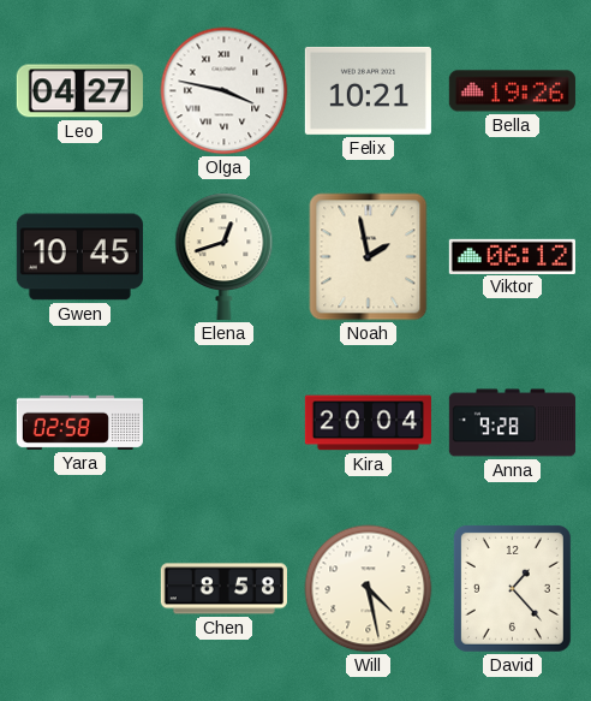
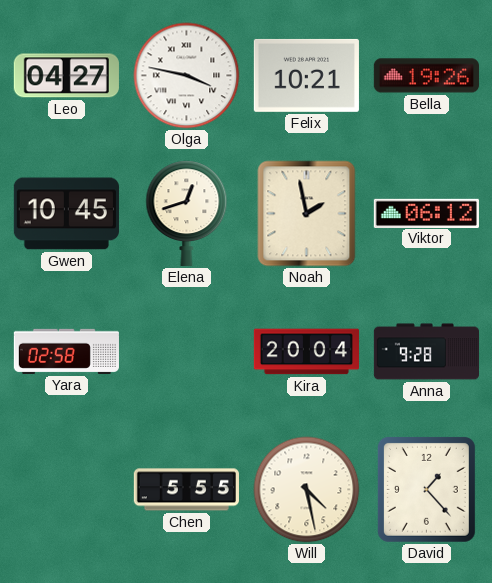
Chen: 8:58 -> 5:55
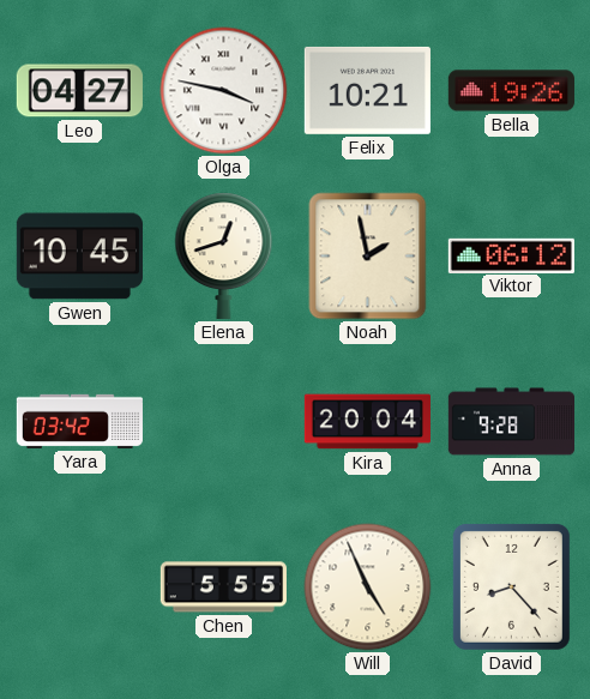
Yara: 02:58 -> 03:42
Will: 4:28 -> 4:56
David: 1:23 -> 8:23
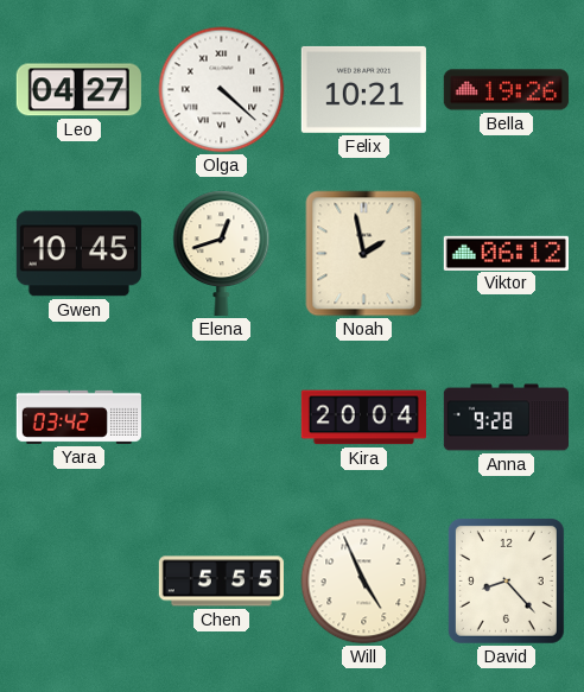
Olga: 3:47 -> 4:22
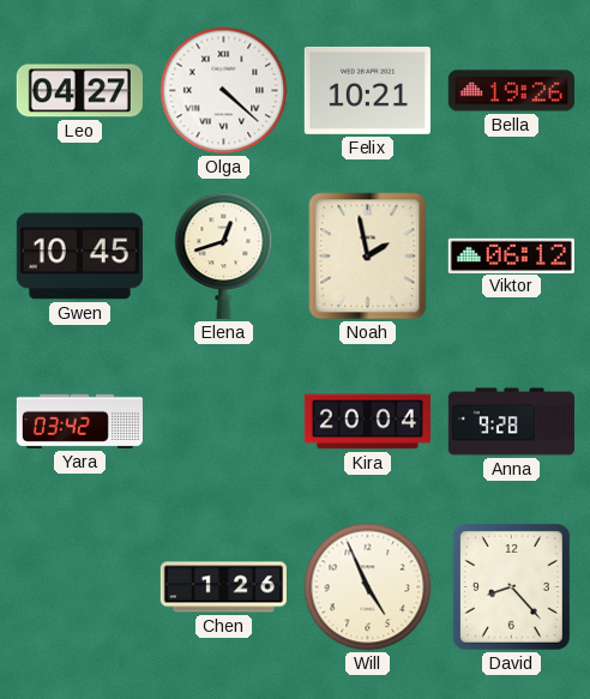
Chen: 5:55 -> 1:26
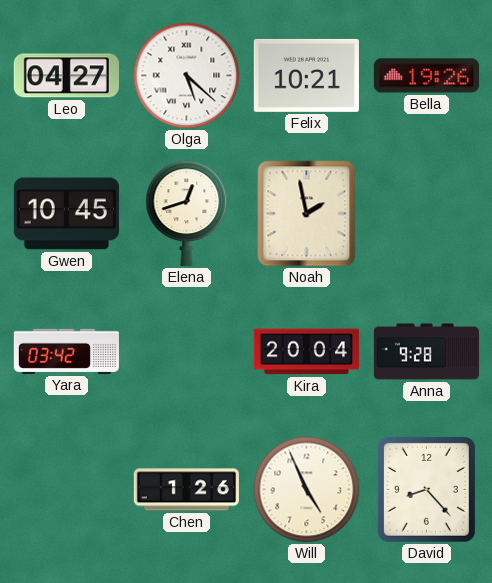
Olga: 4:22 -> 5:22
Viktor: 06:12 -> none
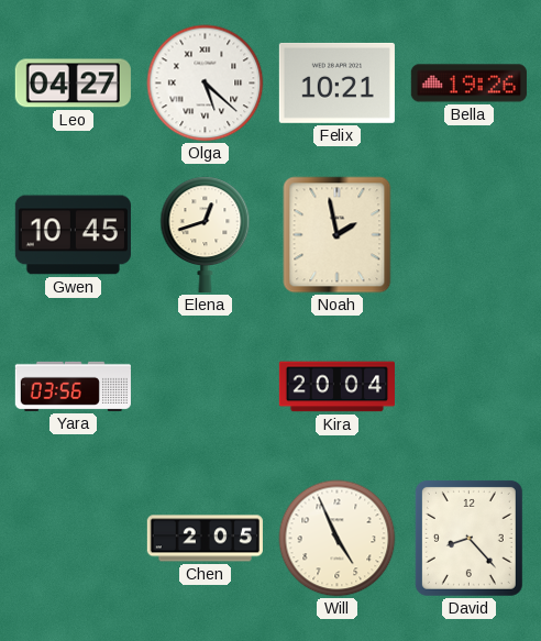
Yara: 03:42 -> 03:56
Anna: 9:28 -> none
Chen: 1:26 -> 2:05
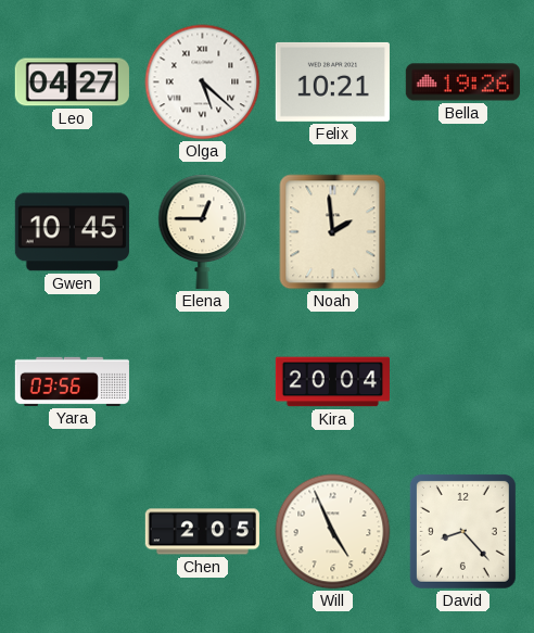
Elena: 12:42 -> 12:45
Noah: 1:58 -> 1:59
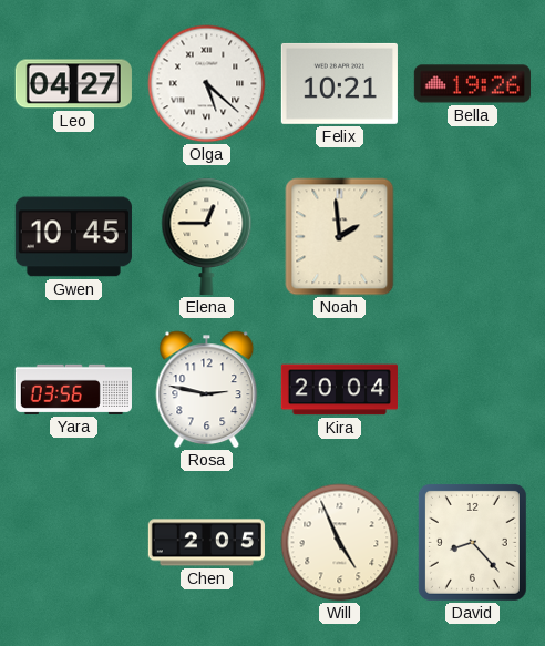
Rosa: none -> 2:47
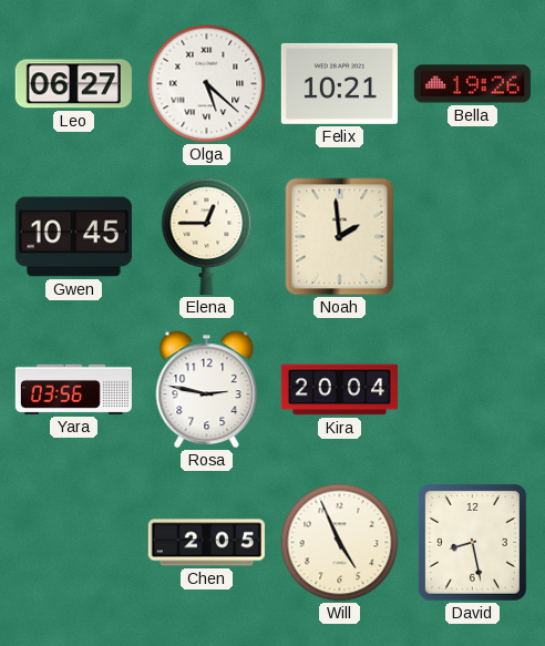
Leo: 04:27 -> 06:27
David: 8:23 -> 8:28
